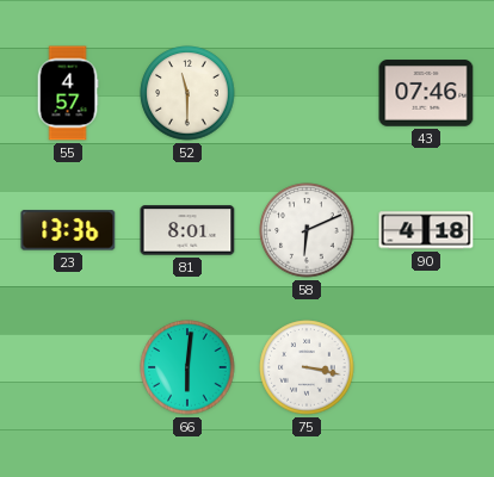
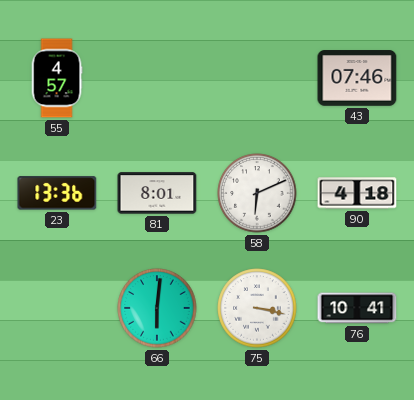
52: 11:30 -> none
76: none -> 10:41
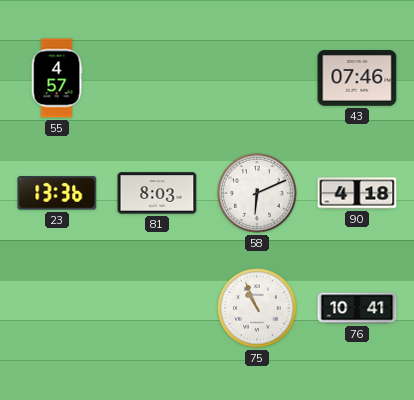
81: 8:01 -> 8:03
66: 6:01 -> none
75: 3:17 -> 10:56
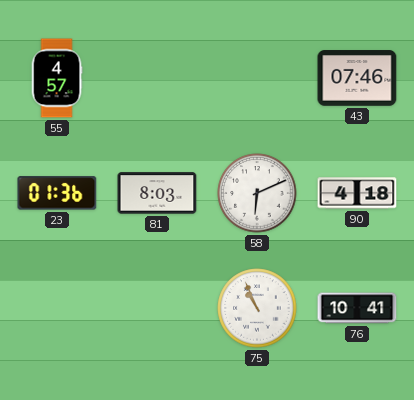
23: 13:36 -> 01:36
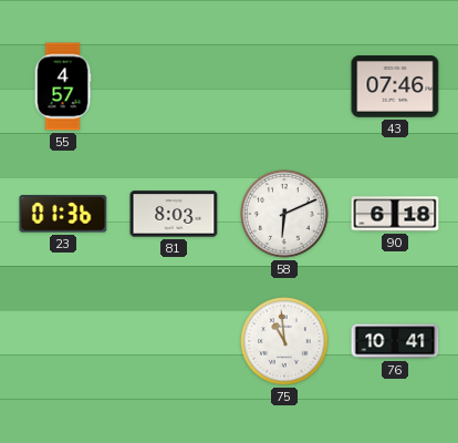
90: 4:18 -> 6:18
75: 10:56 -> 10:59
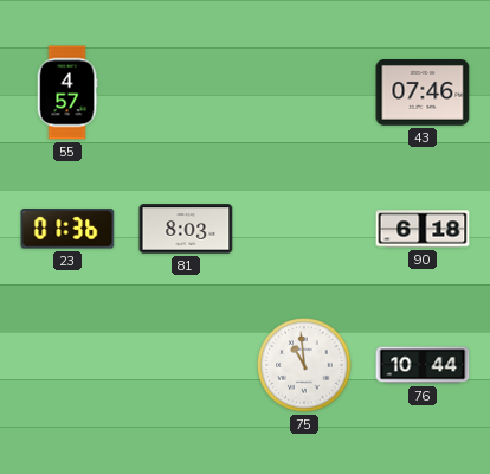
58: 6:11 -> none
76: 10:41 -> 10:44
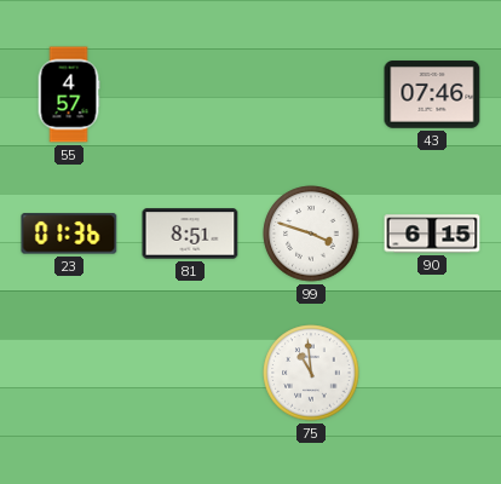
81: 8:03 -> 8:51
99: none -> 3:48
90: 6:18 -> 6:15
76: 10:44 -> none
